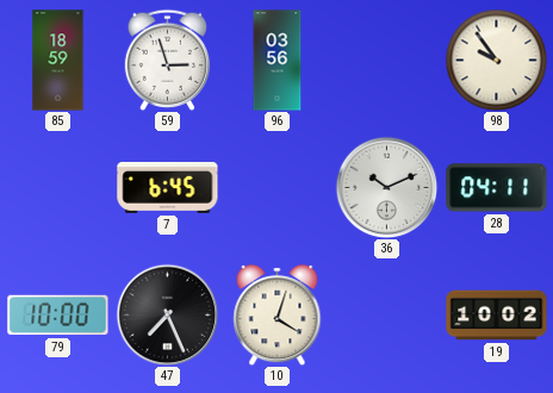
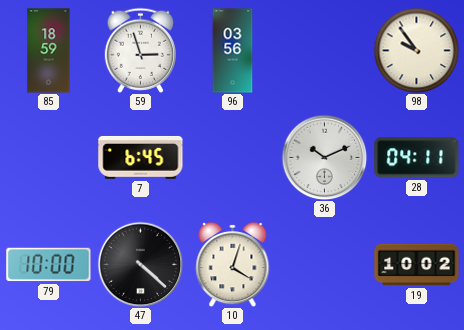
47: 7:26 -> 4:22
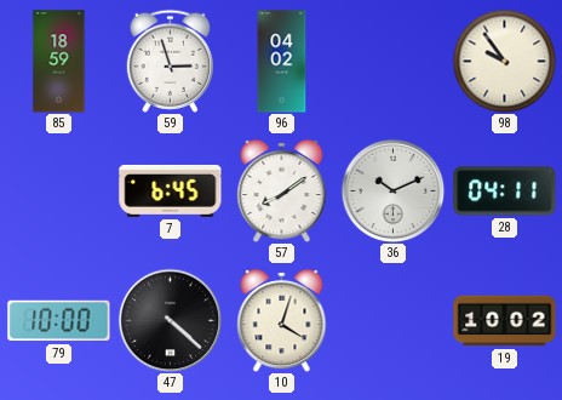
96: 03:56 -> 04:02
57: none -> 8:09
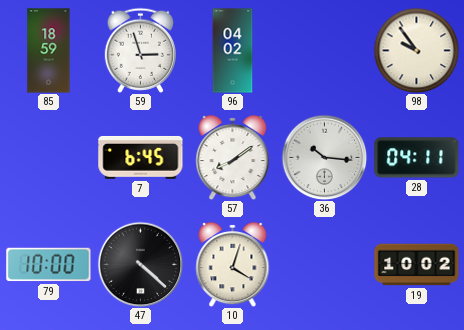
36: 10:11 -> 10:16
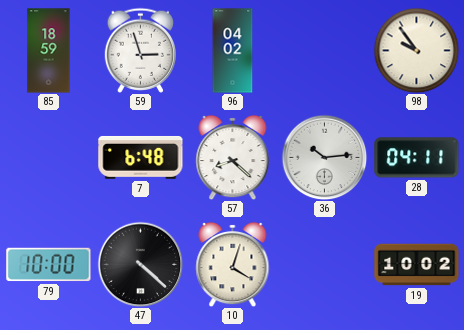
7: 6:45 -> 6:48
57: 8:09 -> 8:22
36: 10:16 -> 10:14
